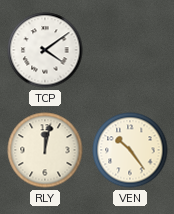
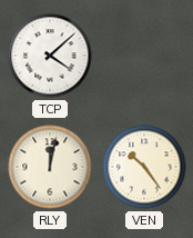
TCP: 4:09 -> 4:08
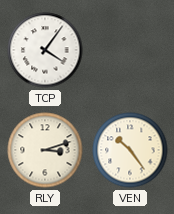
TCP: 4:08 -> 4:06
RLY: 12:02 -> 3:12
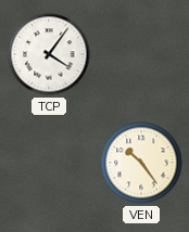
RLY: 3:12 -> none
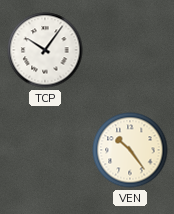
TCP: 4:06 -> 10:06
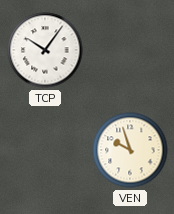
VEN: 10:24 -> 9:57
